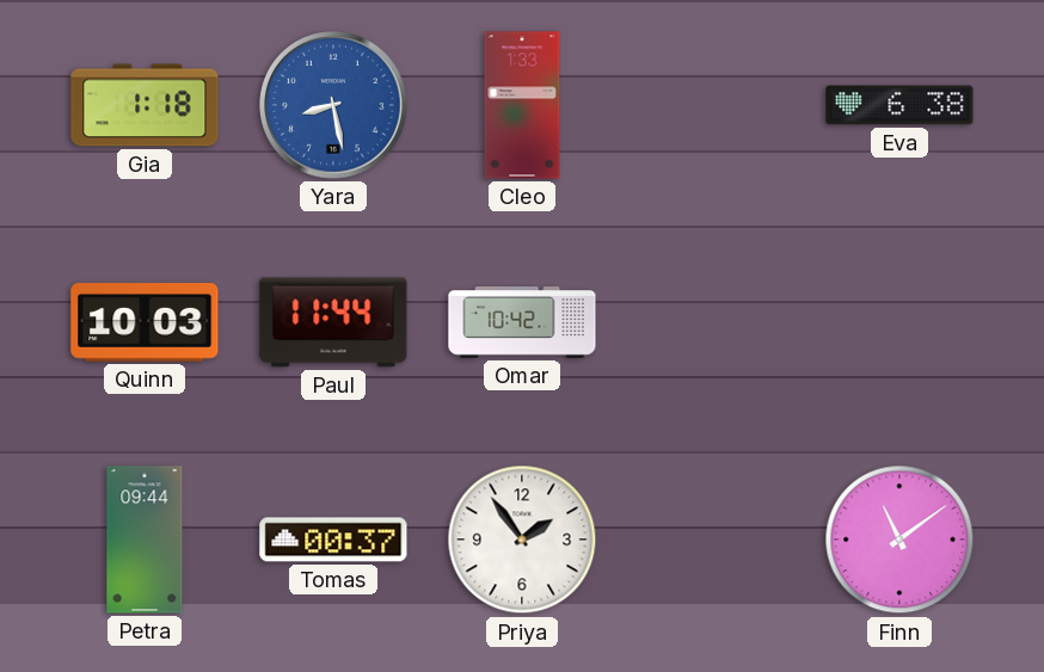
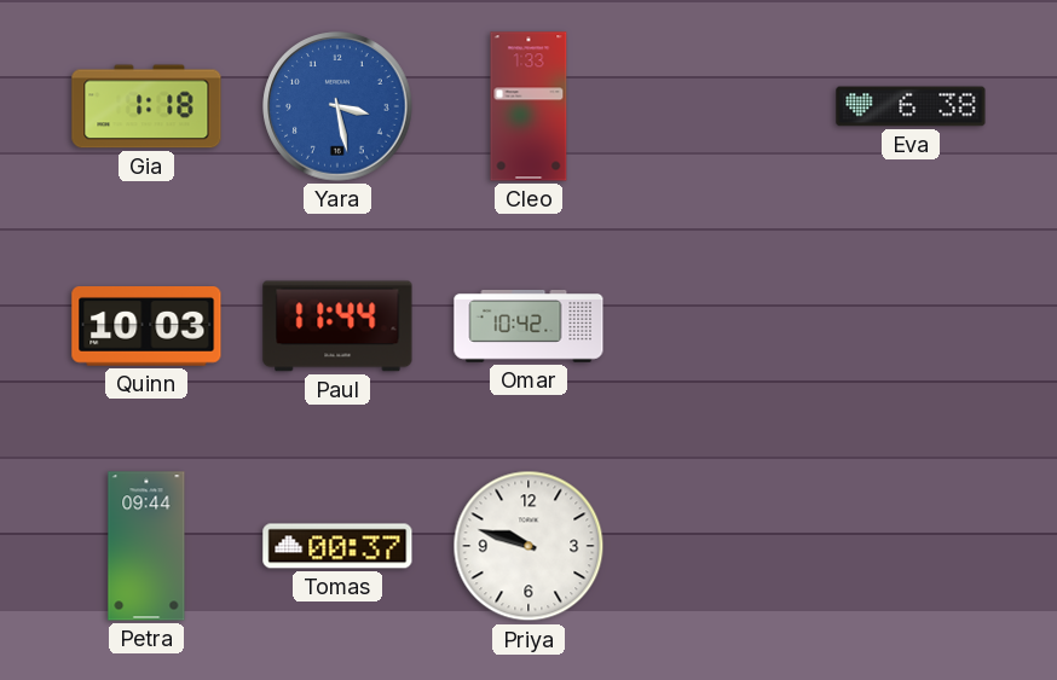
Yara: 8:28 -> 3:28
Priya: 1:54 -> 9:48
Finn: 11:09 -> none
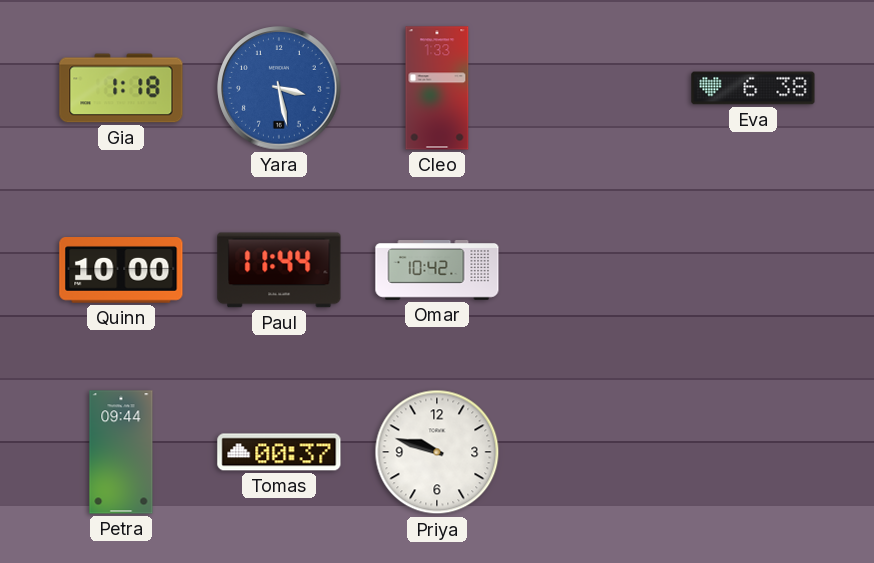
Quinn: 10:03 -> 10:00
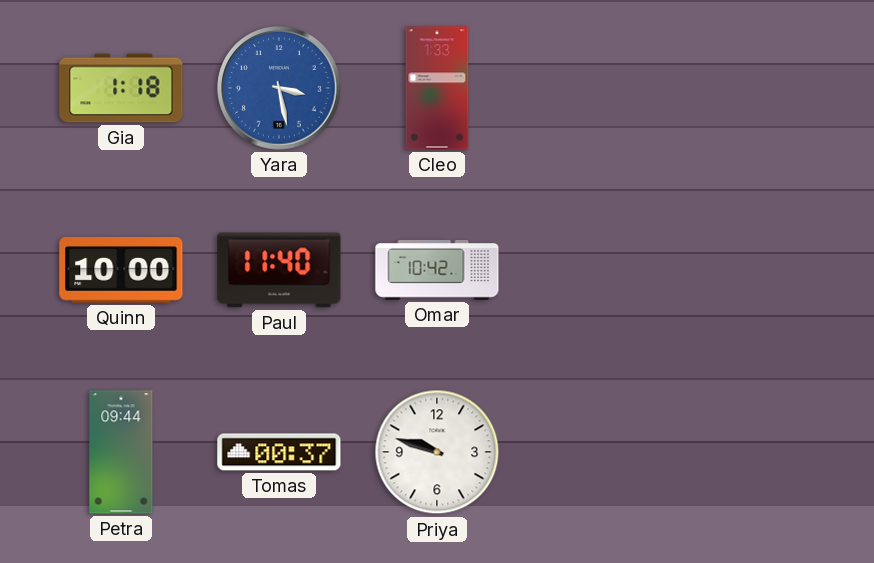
Eva: 6:38 -> none
Paul: 11:44 -> 11:40
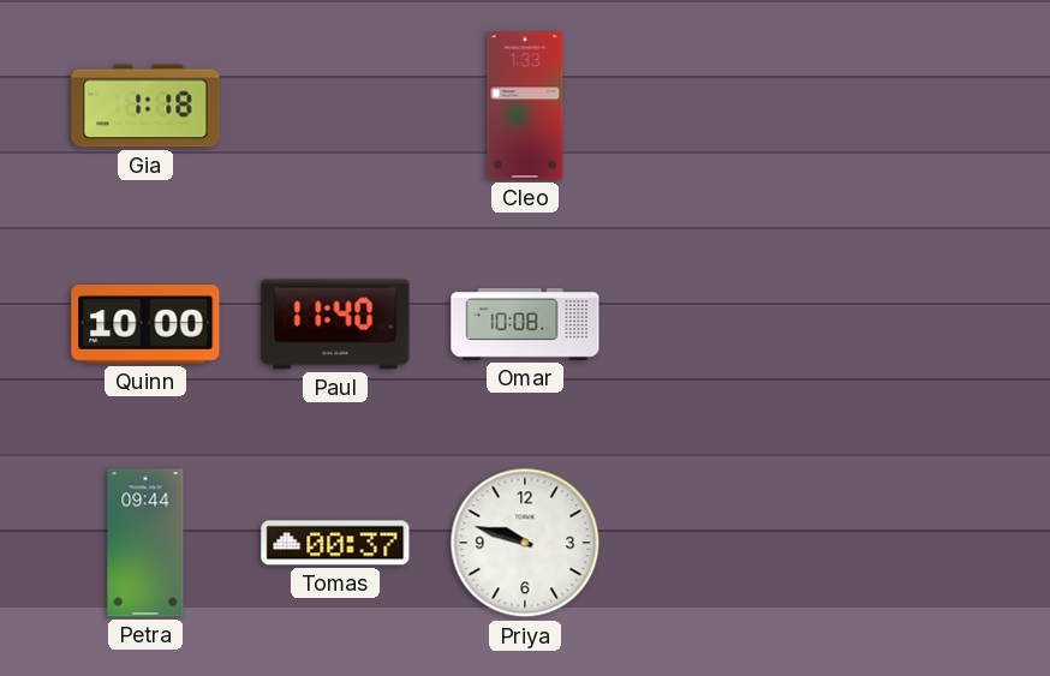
Yara: 3:28 -> none
Omar: 10:42 -> 10:08
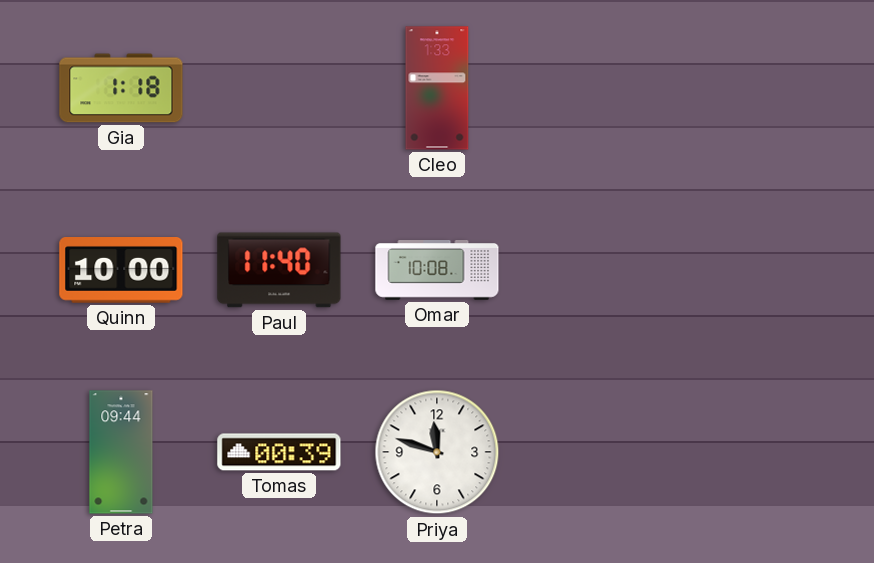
Tomas: 00:37 -> 00:39
Priya: 9:48 -> 11:48
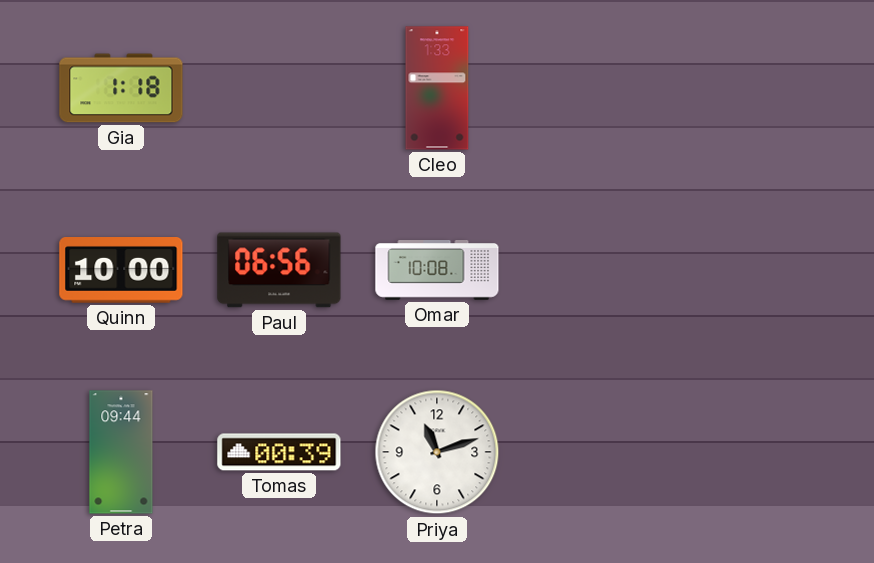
Paul: 11:40 -> 06:56
Priya: 11:48 -> 11:12
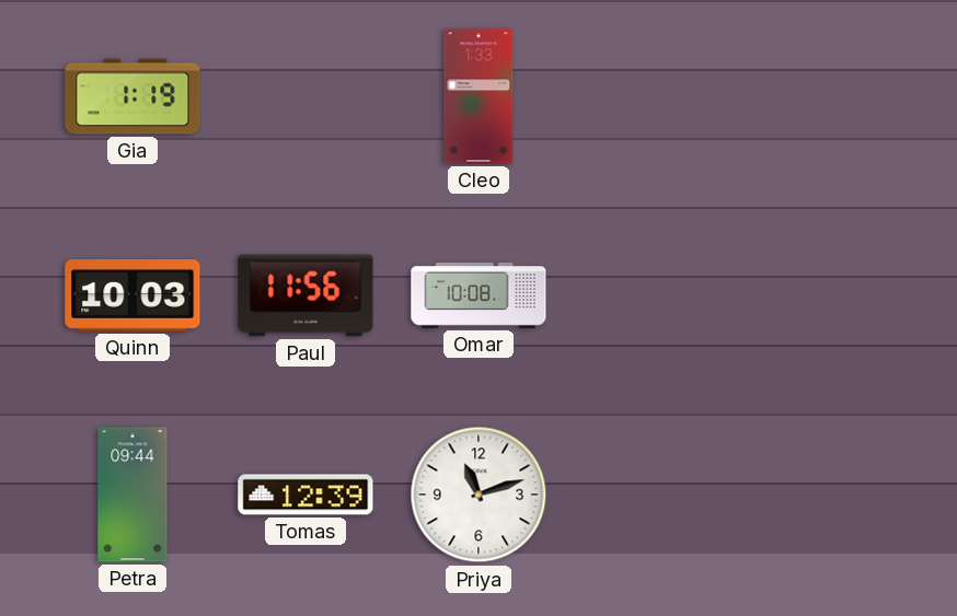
Gia: 1:18 -> 1:19
Quinn: 10:00 -> 10:03
Paul: 06:56 -> 11:56
Tomas: 00:39 -> 12:39
